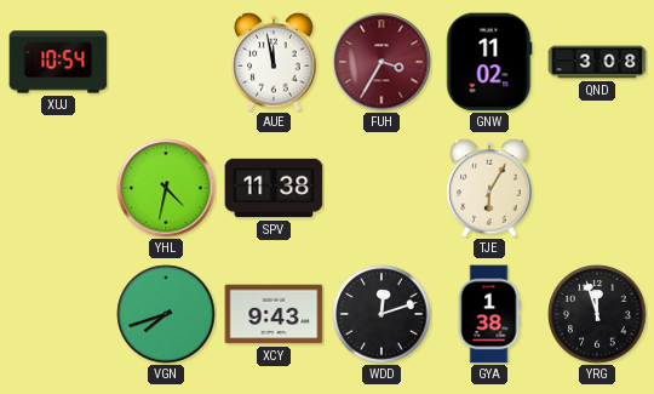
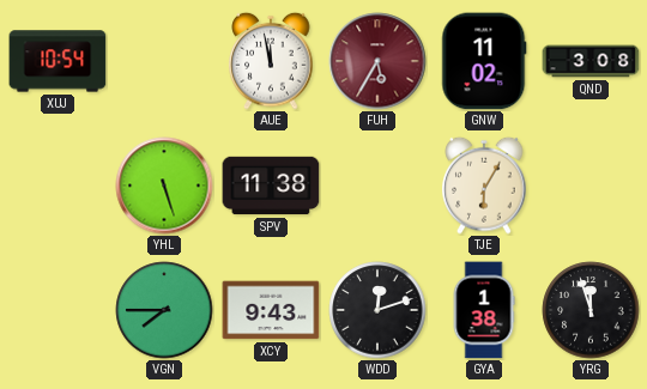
FUH: 3:35 -> 5:35
YHL: 4:32 -> 5:27
VGN: 7:42 -> 7:45
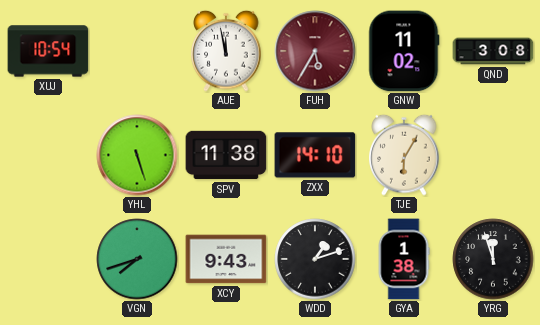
ZXX: none -> 14:10
VGN: 7:45 -> 7:42
WDD: 12:12 -> 1:12
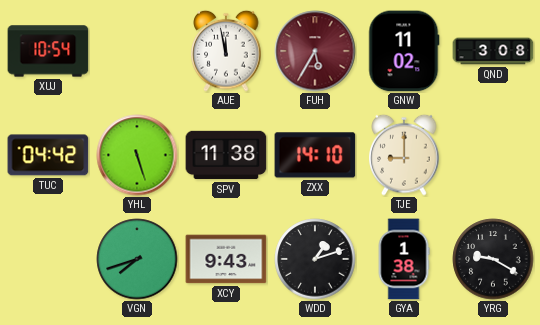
TUC: none -> 04:42
TJE: 6:05 -> 9:00
YRG: 11:57 -> 9:20
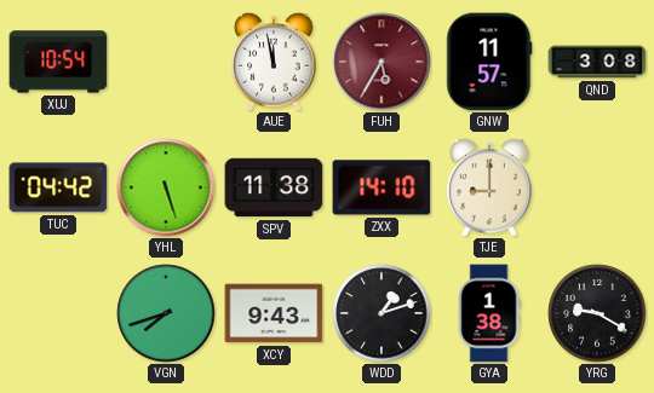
GNW: 11:02 -> 11:57
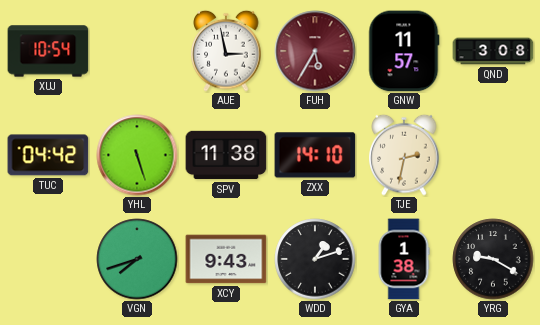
AUE: 11:58 -> 2:58
TJE: 9:00 -> 2:32
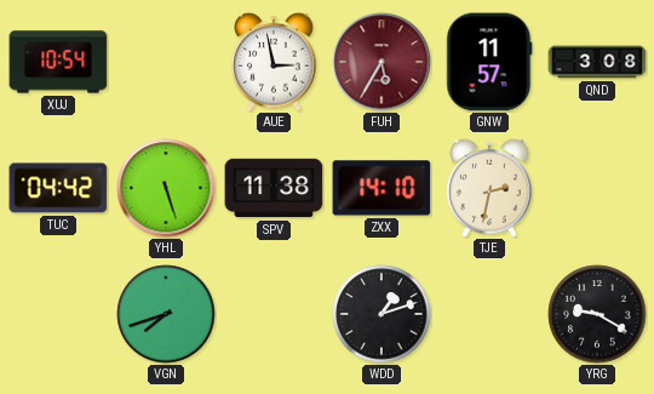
XCY: 9:43 -> none
GYA: 1:38 -> none
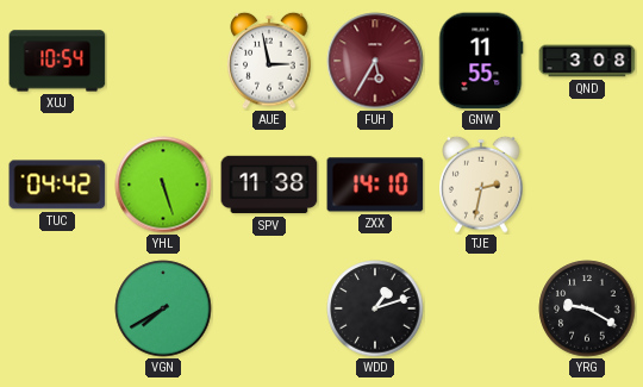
GNW: 11:57 -> 11:55
VGN: 7:42 -> 7:40
